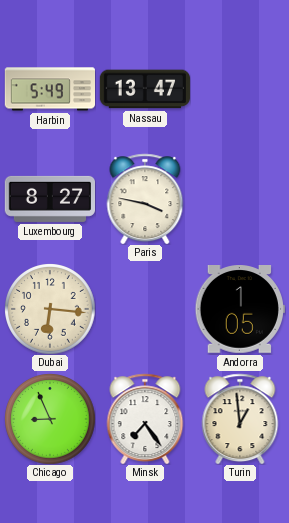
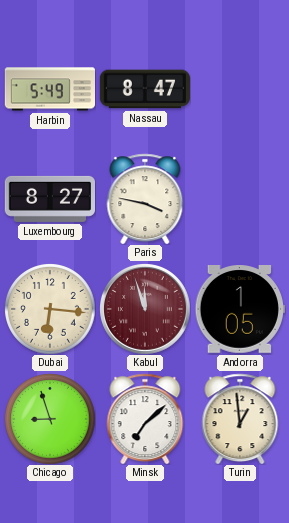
Nassau: 13:47 -> 8:47
Kabul: none -> 11:57
Chicago: 8:56 -> 8:57
Minsk: 7:24 -> 7:08
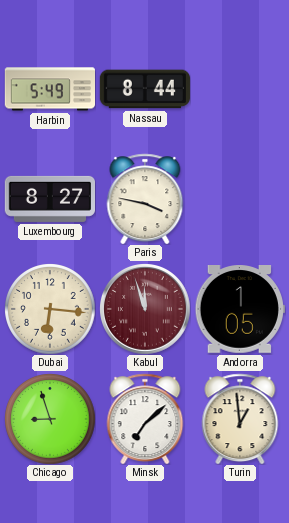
Nassau: 8:47 -> 8:44
